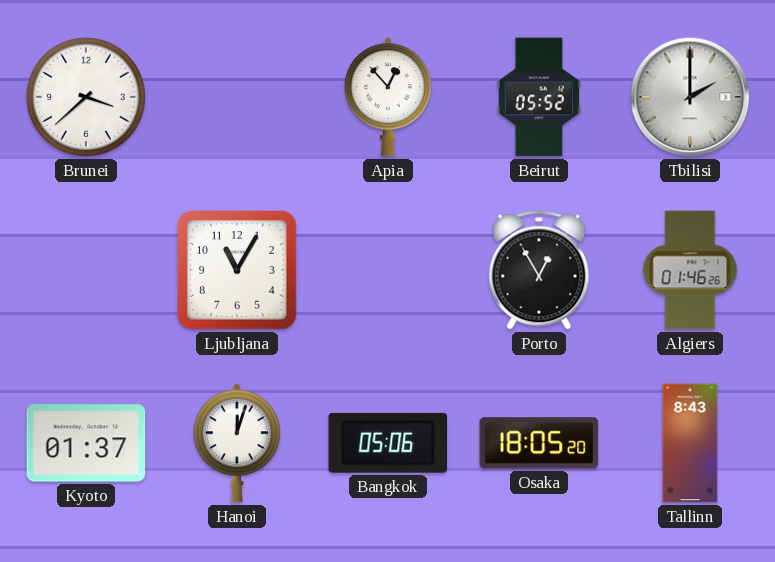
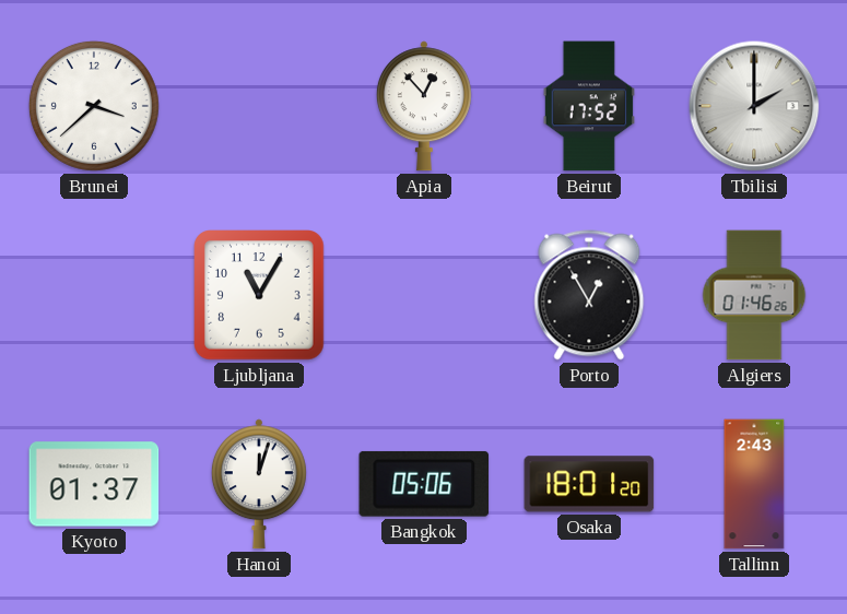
Beirut: 05:52 -> 17:52
Osaka: 18:05 -> 18:01
Tallinn: 8:43 -> 2:43
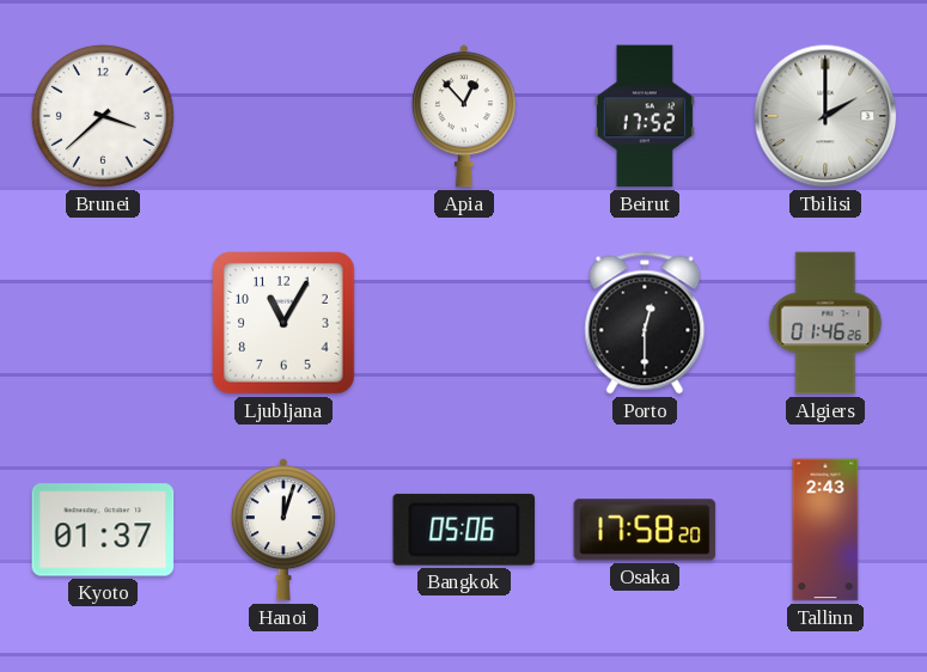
Porto: 12:55 -> 12:30
Osaka: 18:01 -> 17:58
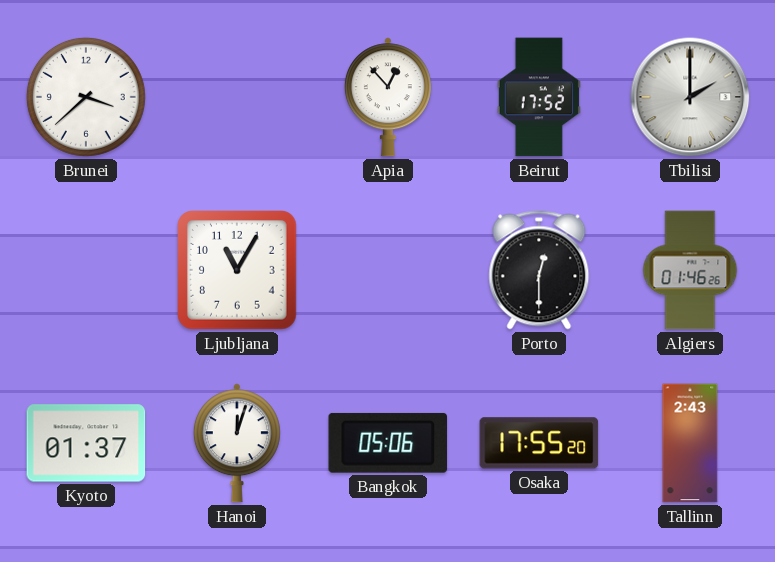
Osaka: 17:58 -> 17:55
